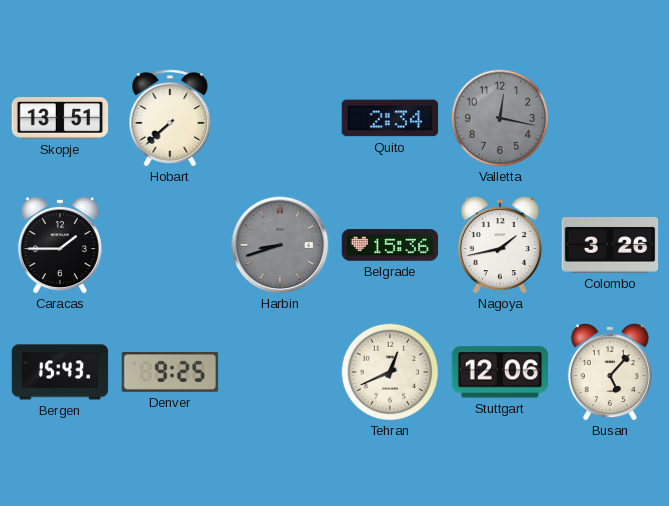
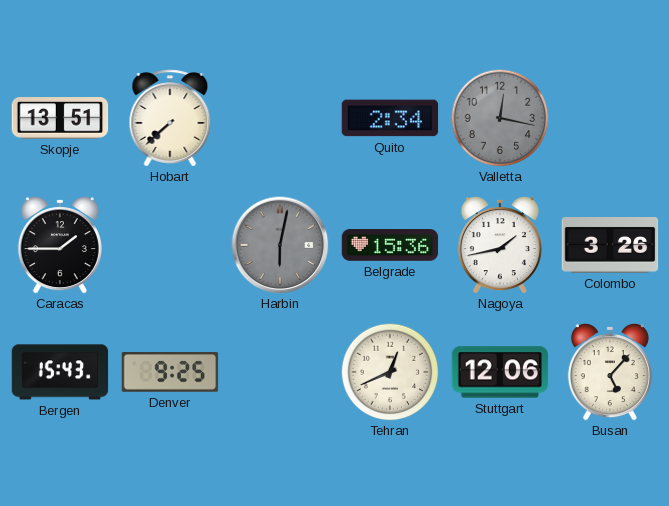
Harbin: 8:42 -> 6:02
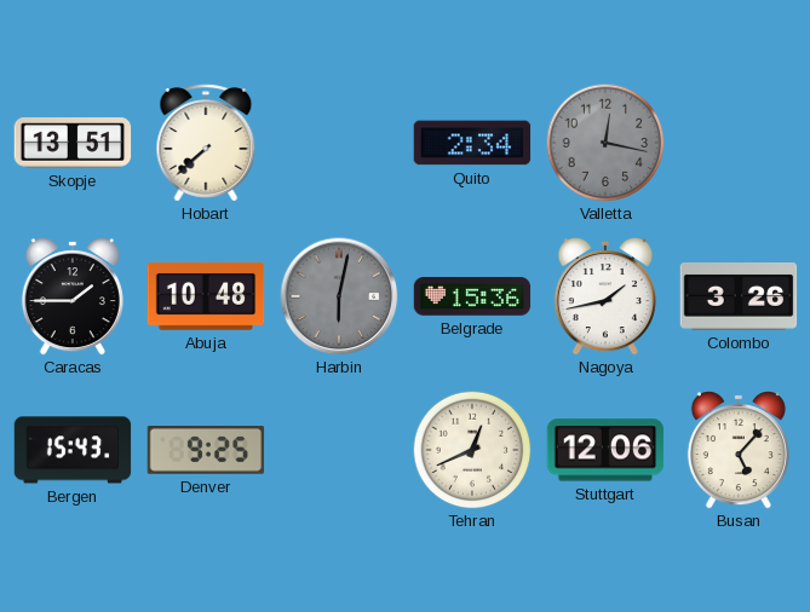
Abuja: none -> 10:48
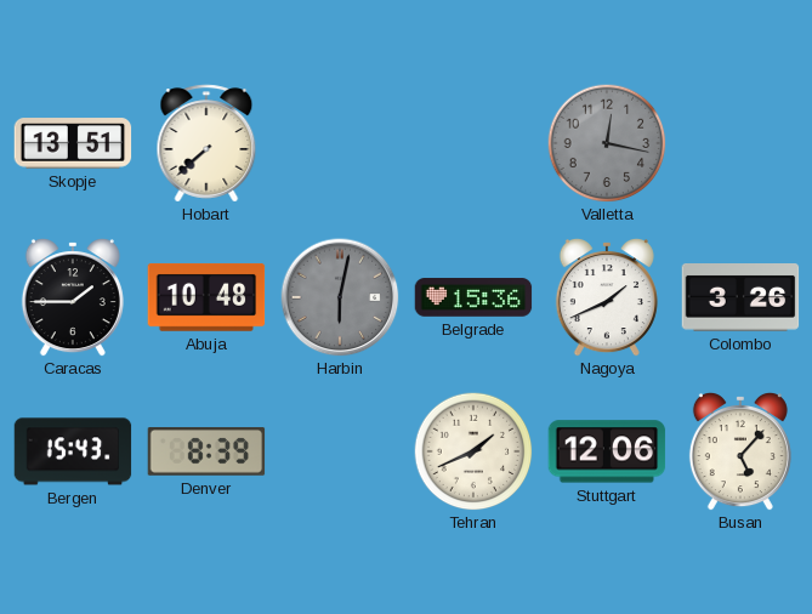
Quito: 2:34 -> none
Nagoya: 1:43 -> 1:41
Denver: 9:25 -> 8:39
Tehran: 12:41 -> 1:41
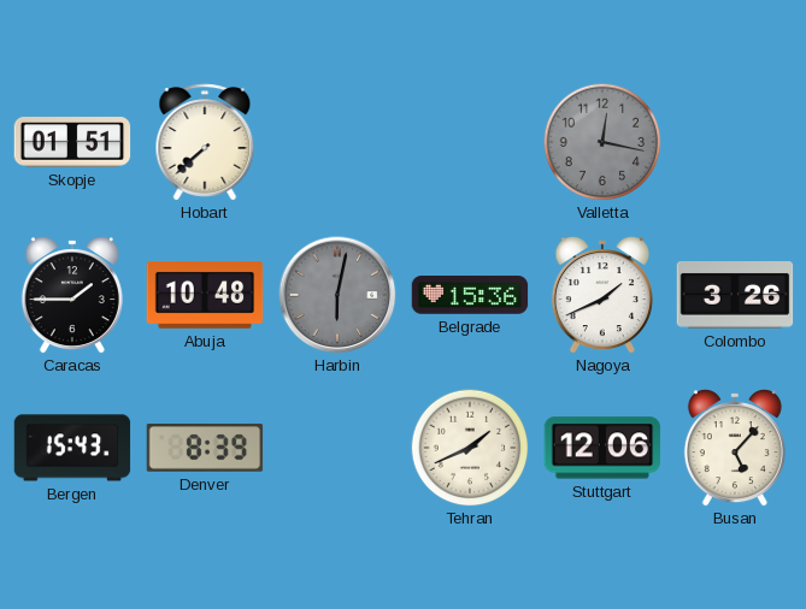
Skopje: 13:51 -> 01:51
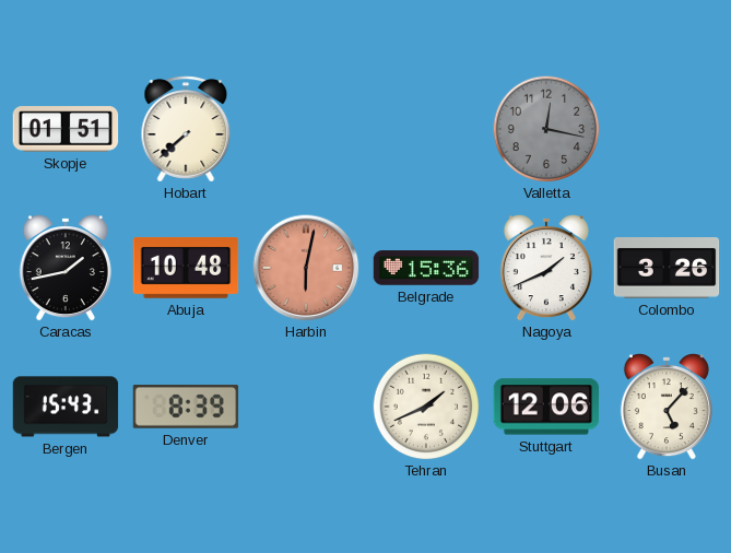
Caracas: 1:45 -> 1:43
Harbin dial: grey -> salmon
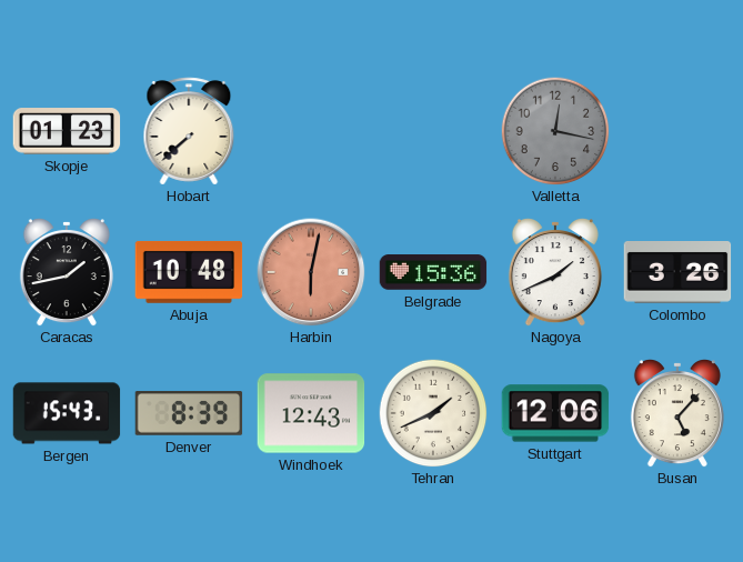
Skopje: 01:51 -> 01:23
Windhoek: none -> 12:43
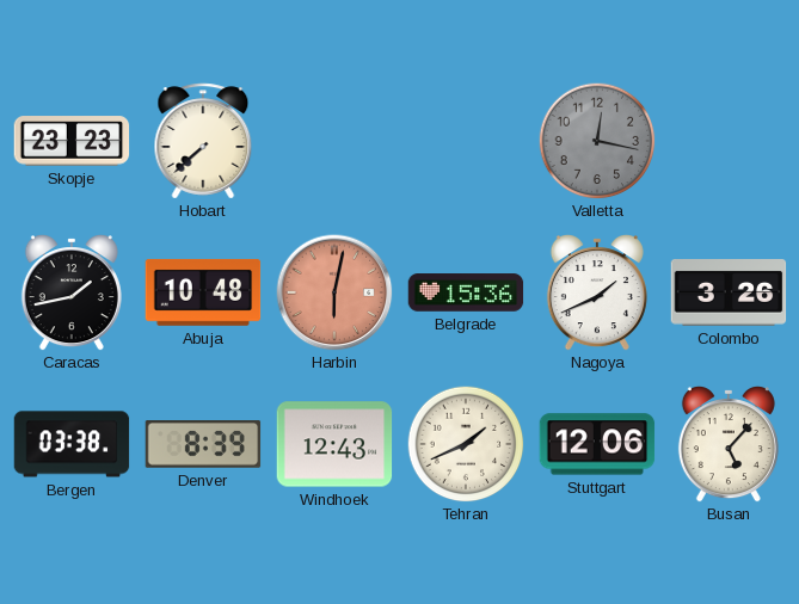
Skopje: 01:23 -> 23:23
Bergen: 15:43 -> 03:38
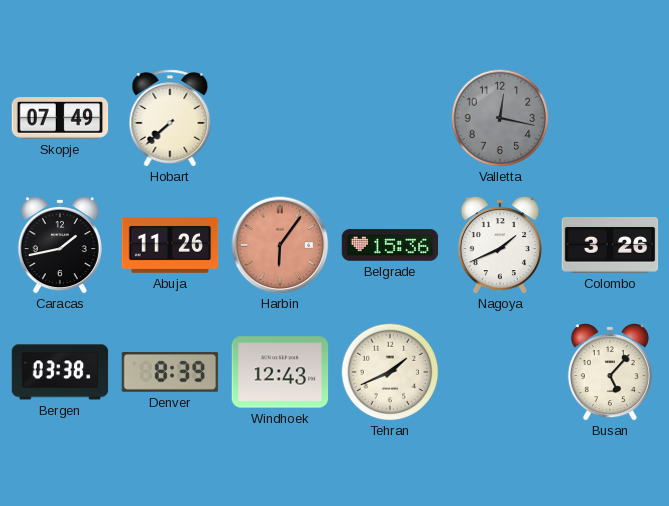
Skopje: 23:23 -> 07:49
Abuja: 10:48 -> 11:26
Harbin: 6:02 -> 6:06
Stuttgart: 12:06 -> none
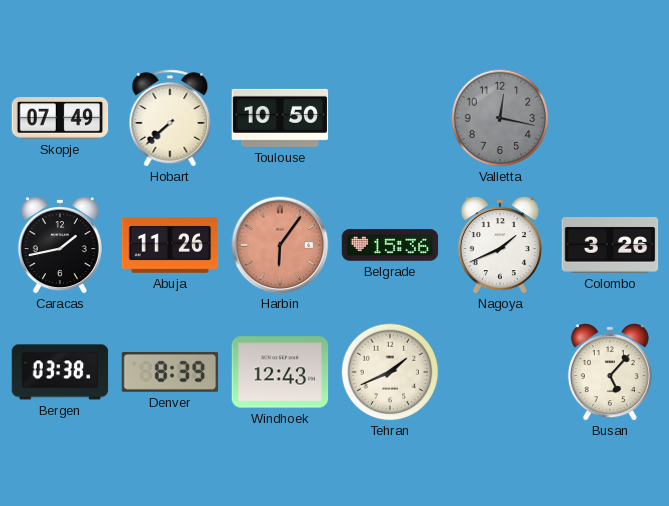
Toulouse: none -> 10:50
